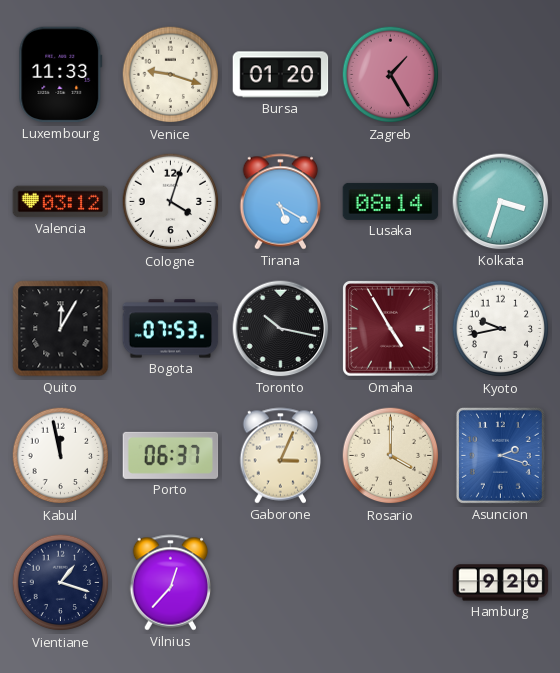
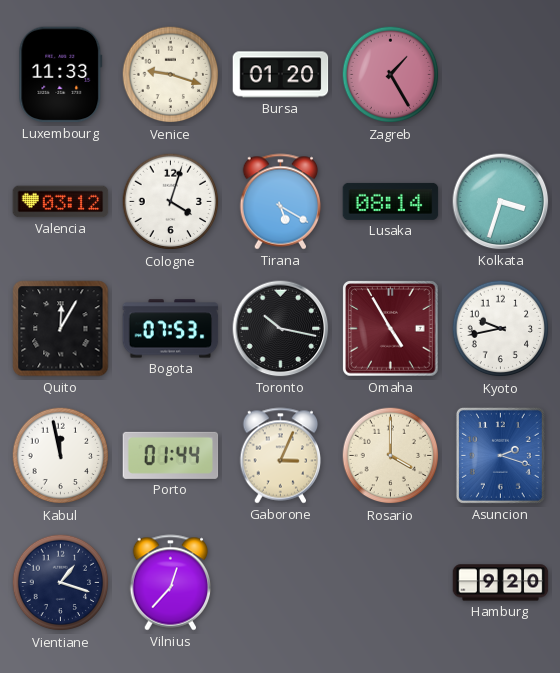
Porto: 06:37 -> 01:44
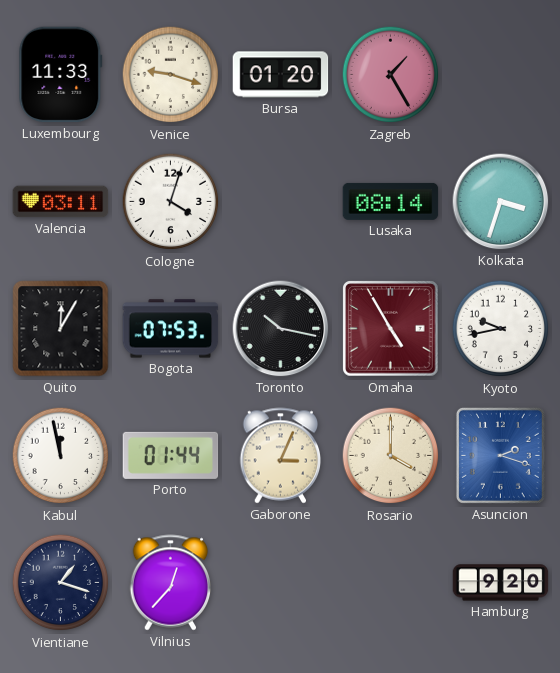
Valencia: 03:12 -> 03:11
Tirana: 5:20 -> none
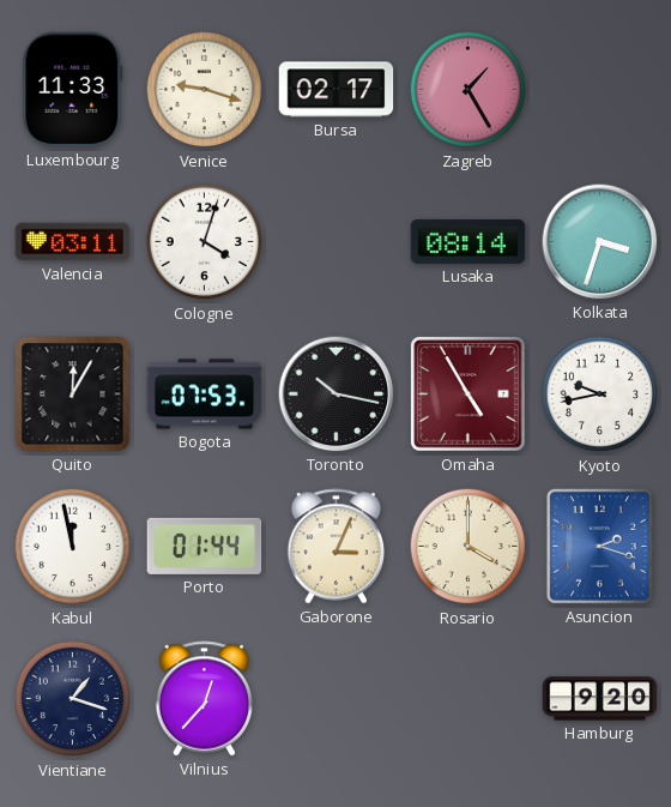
Bursa: 01:20 -> 02:17
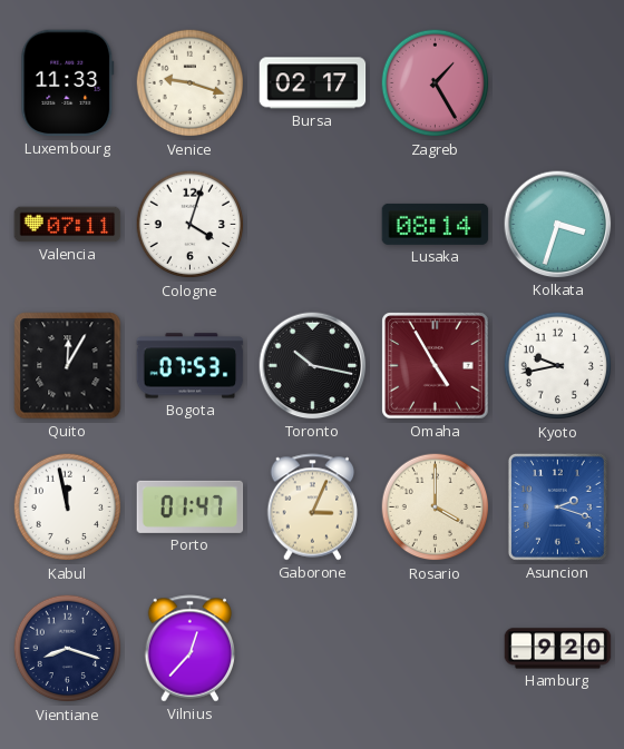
Valencia: 03:11 -> 07:11
Porto: 01:44 -> 01:47
Vientiane: 1:18 -> 8:18
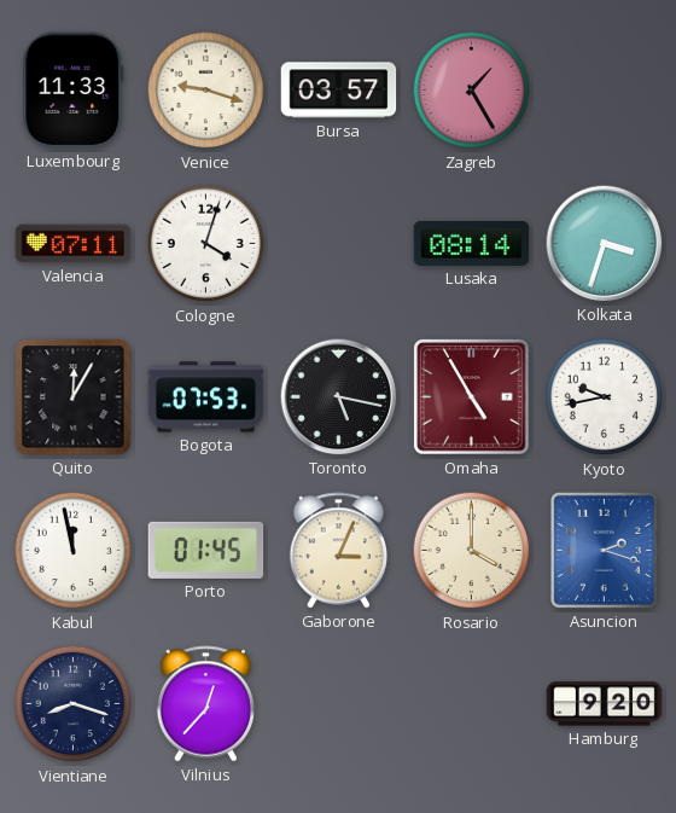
Bursa: 02:17 -> 03:57
Toronto: 10:17 -> 5:17
Porto: 01:47 -> 01:45
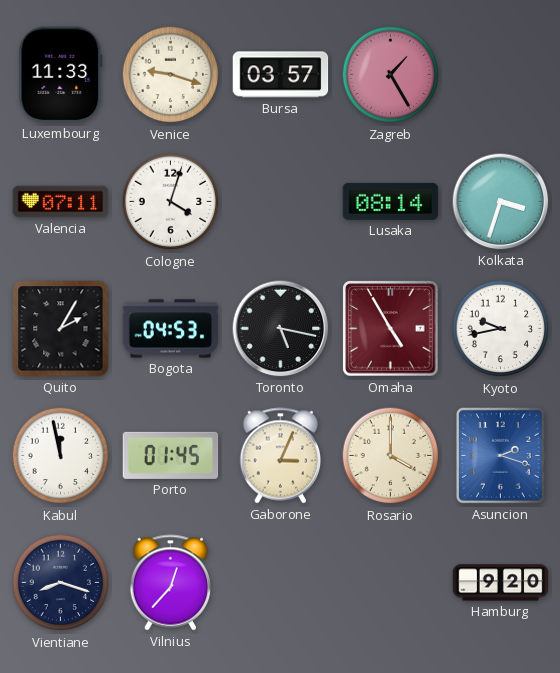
Quito: 12:05 -> 2:05
Bogota: 07:53 -> 04:53
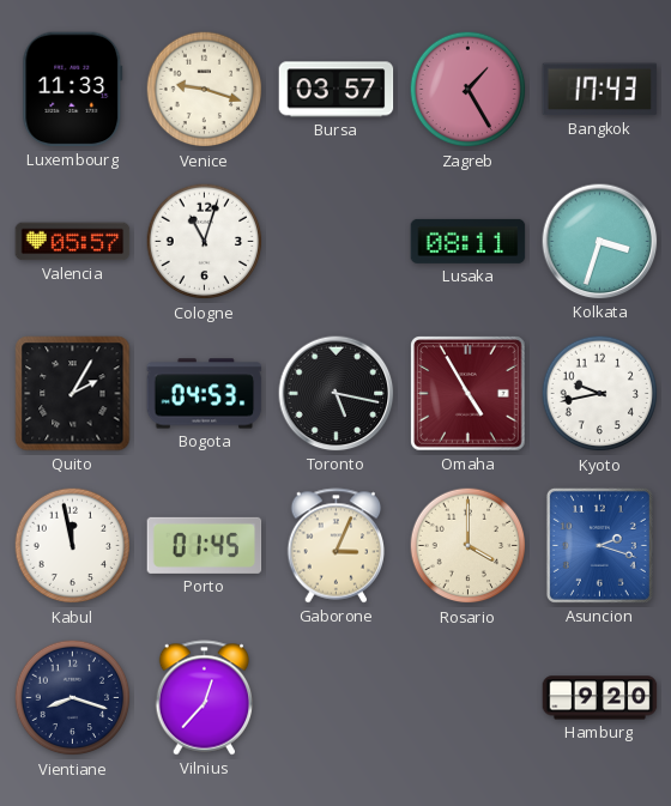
Bangkok: none -> 17:43
Valencia: 07:11 -> 05:57
Cologne: 4:03 -> 11:03
Lusaka: 08:14 -> 08:11
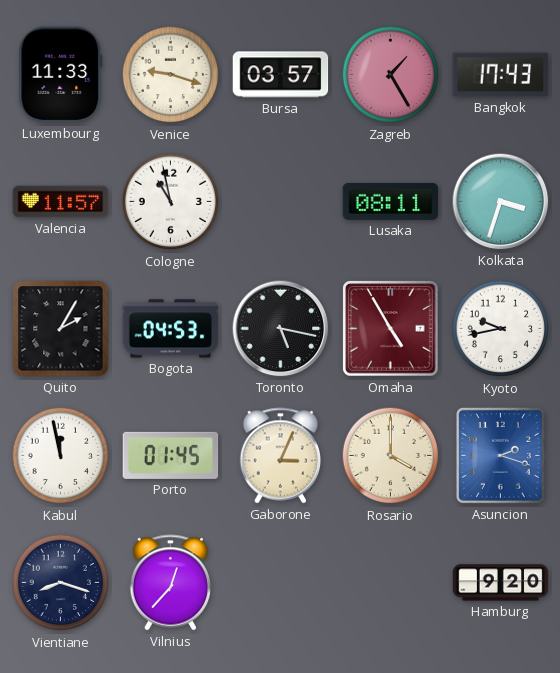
Valencia: 05:57 -> 11:57
Cologne: 11:03 -> 10:58
